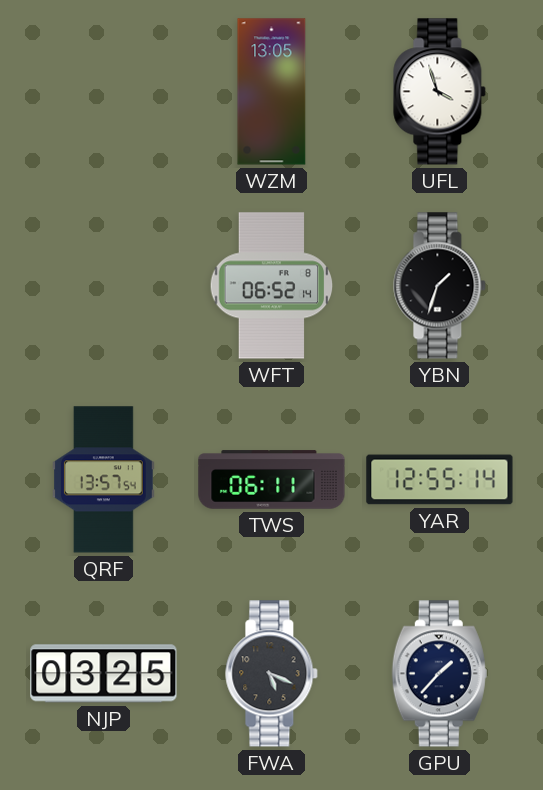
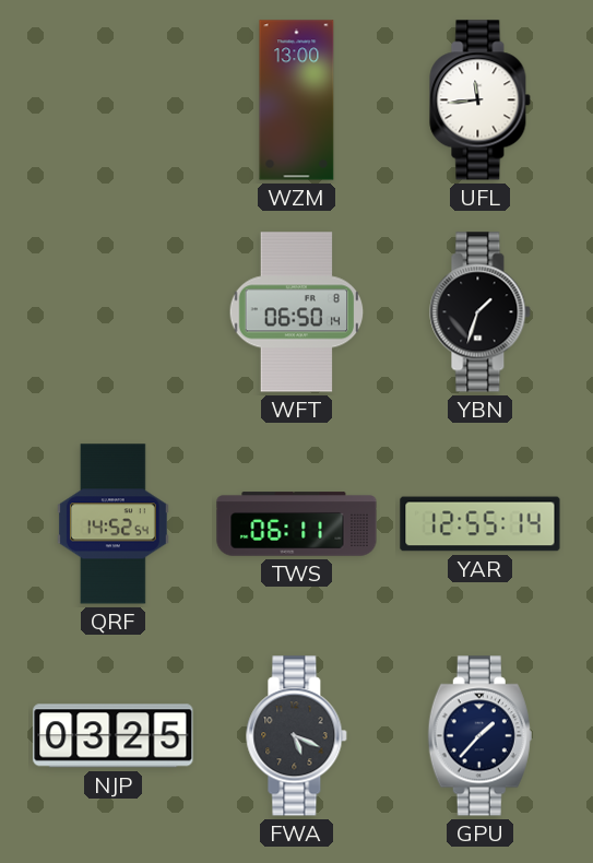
WZM: 13:05 -> 13:00
UFL: 3:57 -> 11:44
WFT: 06:52 -> 06:50
QRF: 13:57 -> 14:52
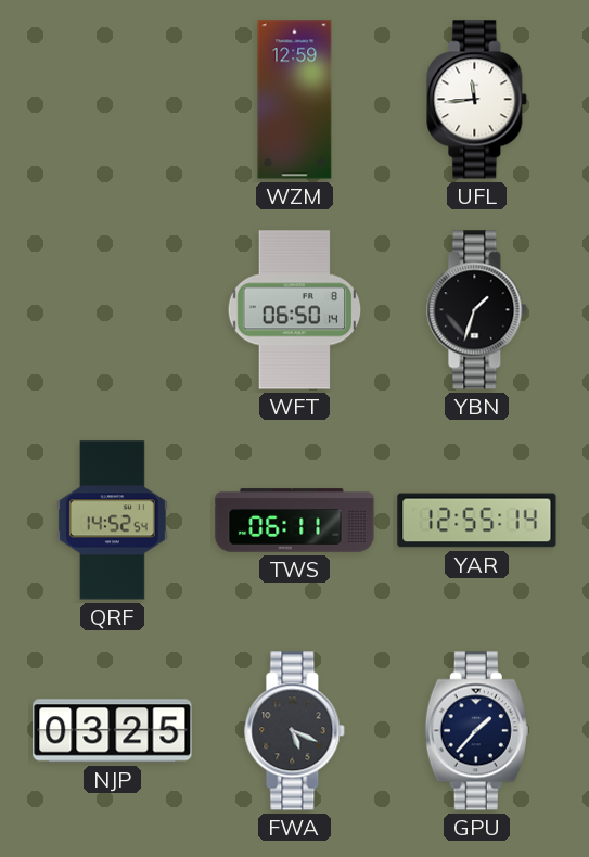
WZM: 13:00 -> 12:59
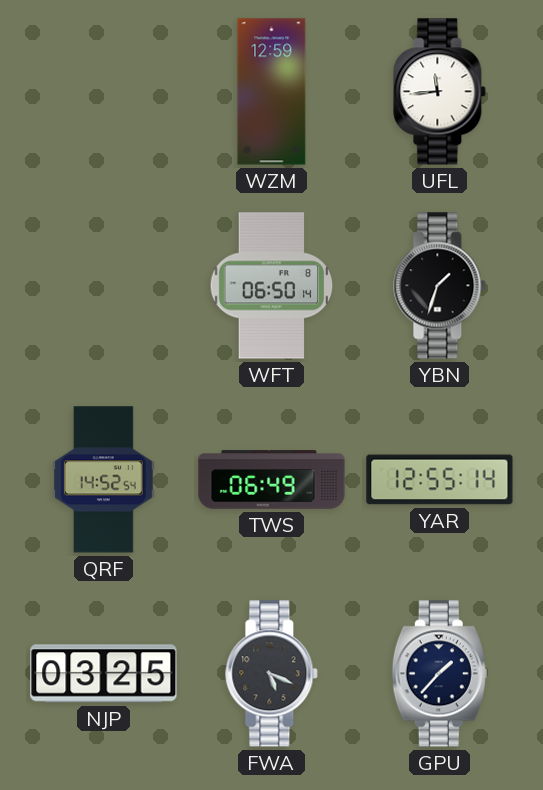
TWS: 06:11 -> 06:49
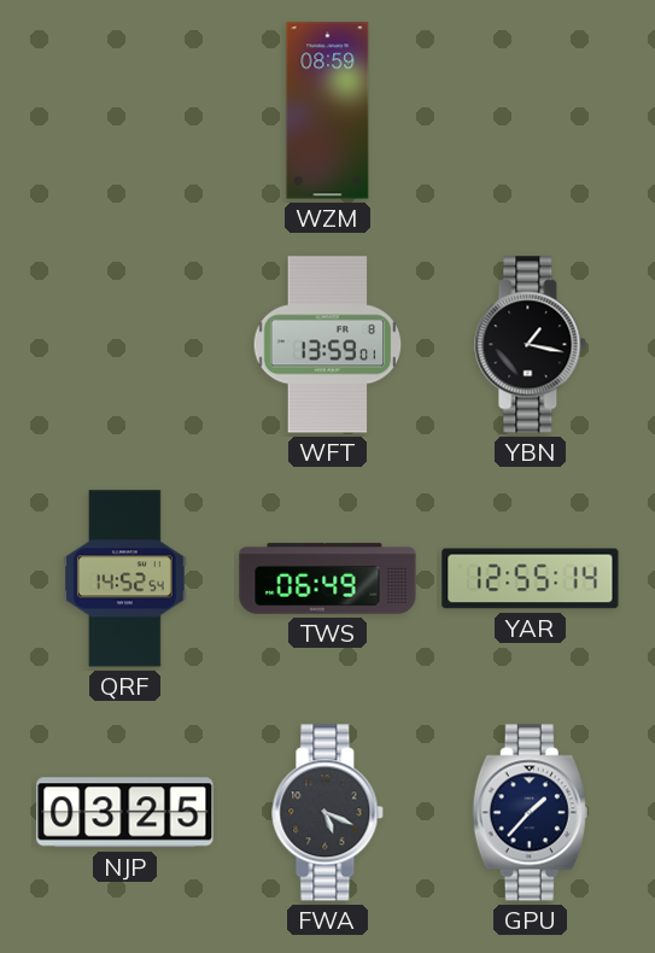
WZM: 12:59 -> 08:59
UFL: 11:44 -> none
WFT: 06:50 -> 13:59
YBN: 1:33 -> 1:17
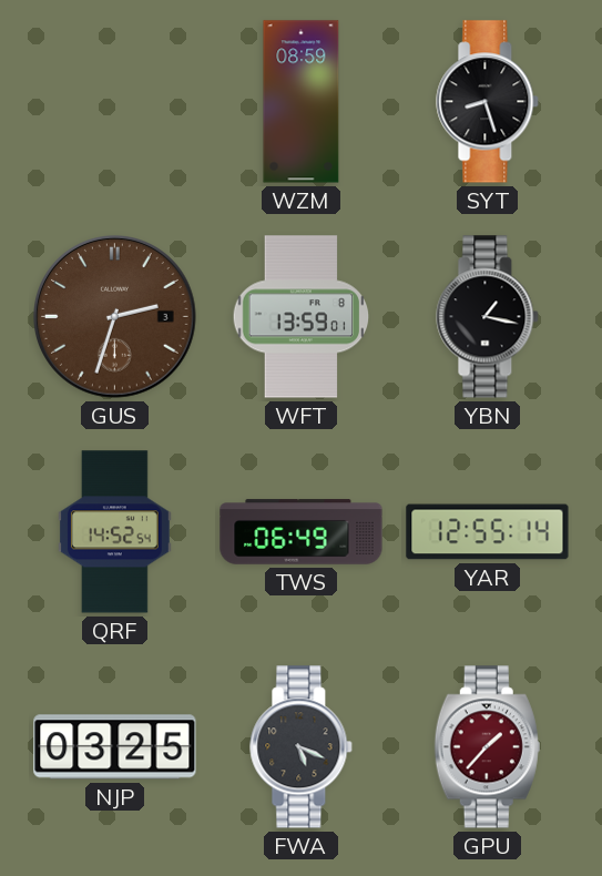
SYT: none -> 8:27
GUS: none -> 2:33
GPU dial: navy -> burgundy
